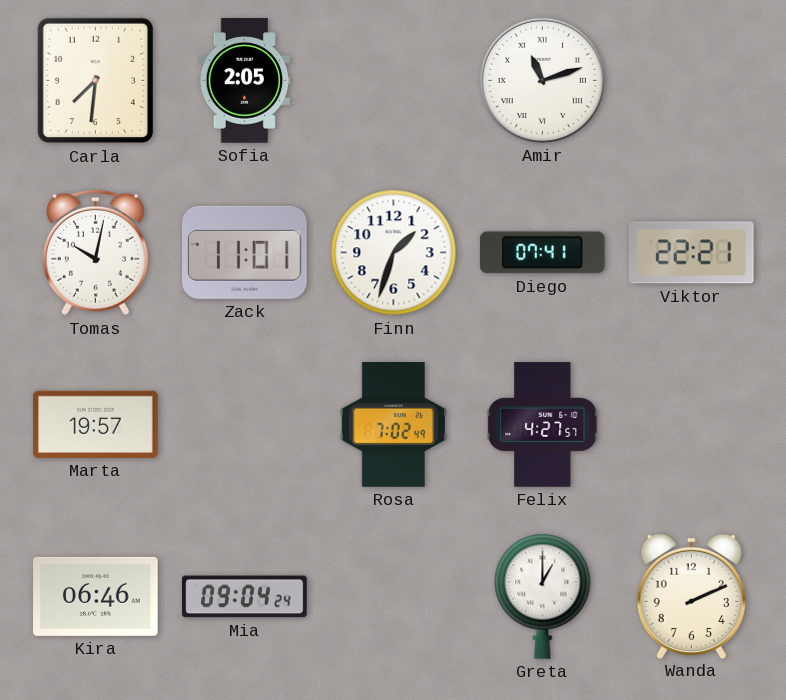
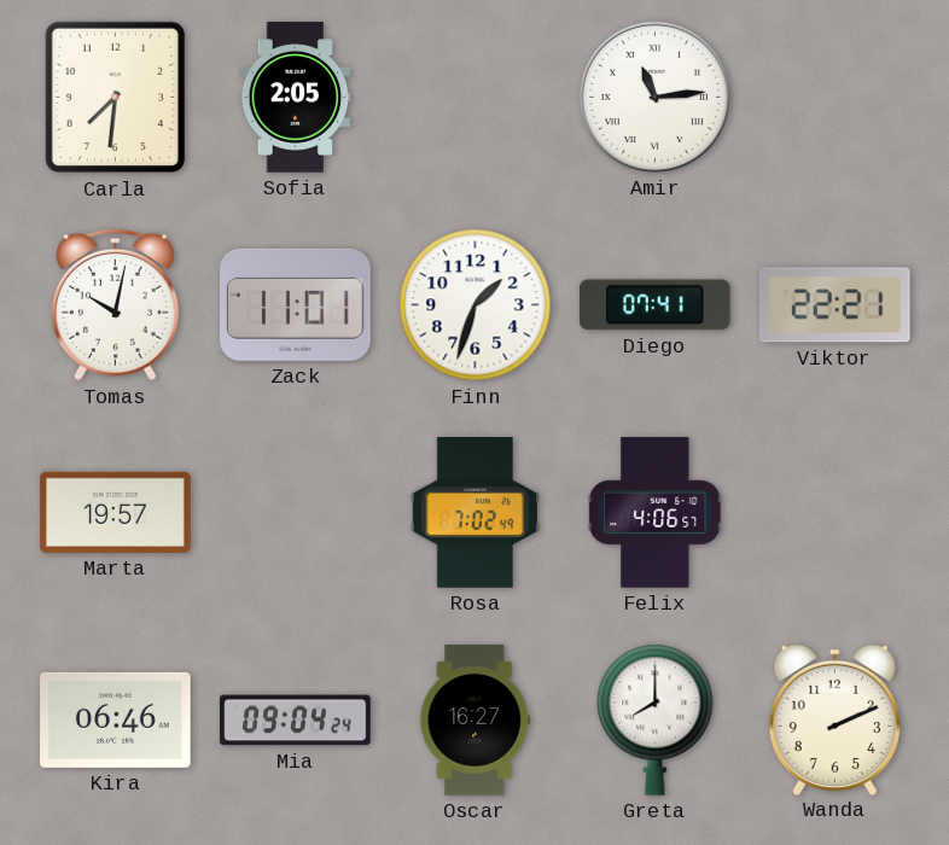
Amir: 11:12 -> 11:14
Felix: 4:27 -> 4:06
Oscar: none -> 16:27
Greta: 1:00 -> 8:00
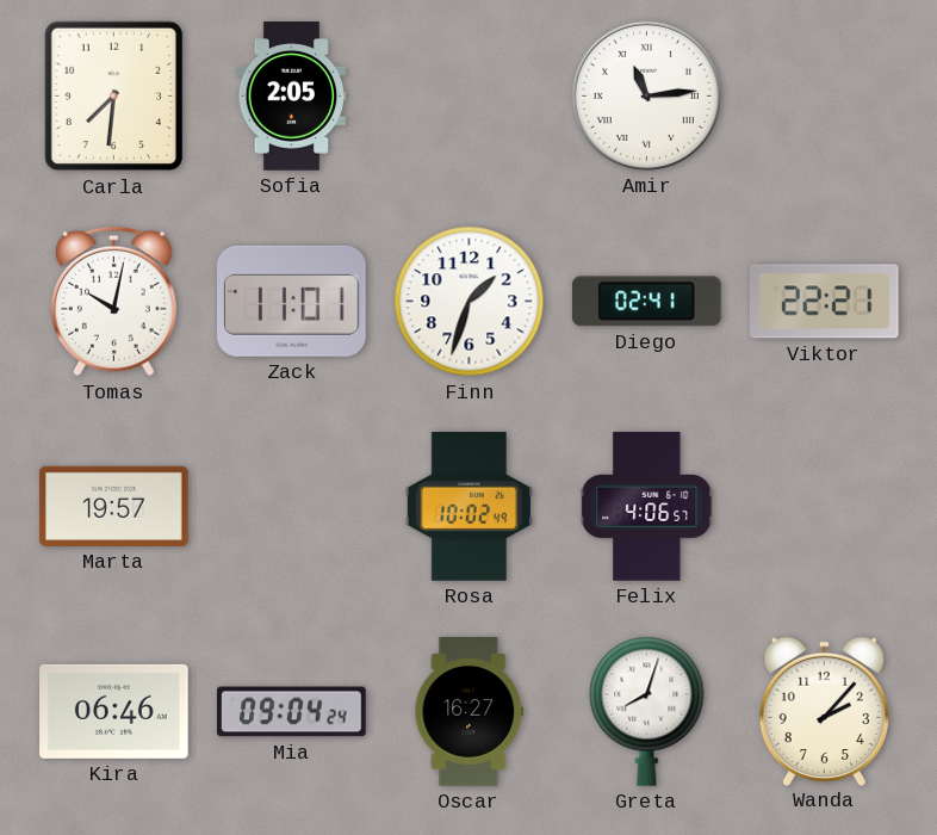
Diego: 07:41 -> 02:41
Rosa: 7:02 -> 10:02
Greta: 8:00 -> 8:03
Wanda: 2:11 -> 2:07
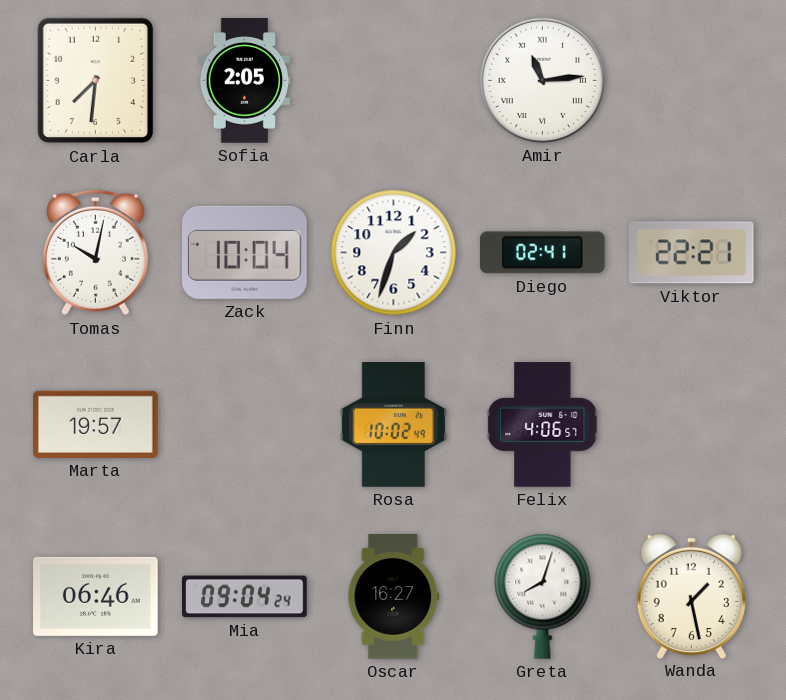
Zack: 11:01 -> 10:04
Wanda: 2:07 -> 1:28
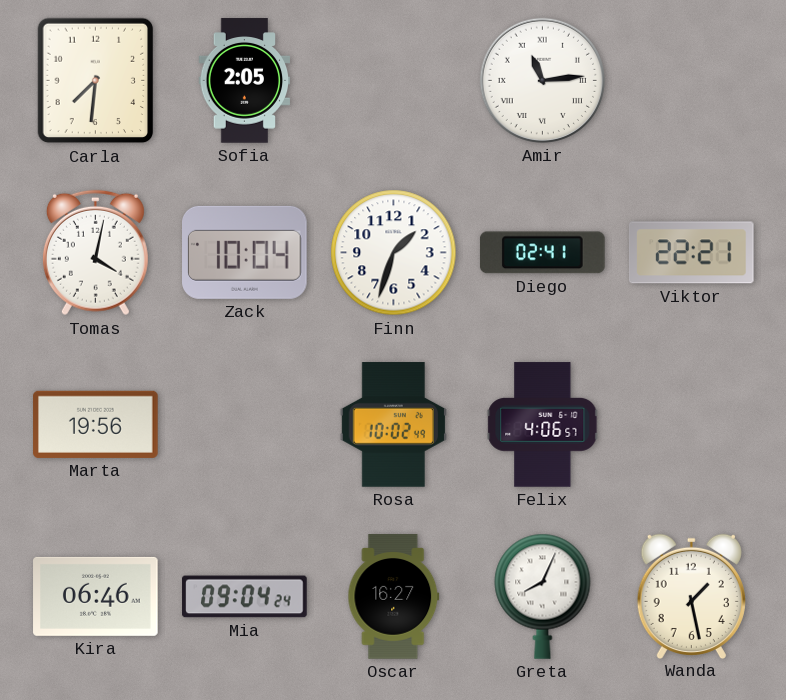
Tomas: 10:02 -> 4:02
Marta: 19:57 -> 19:56
Greta: 8:03 -> 8:04
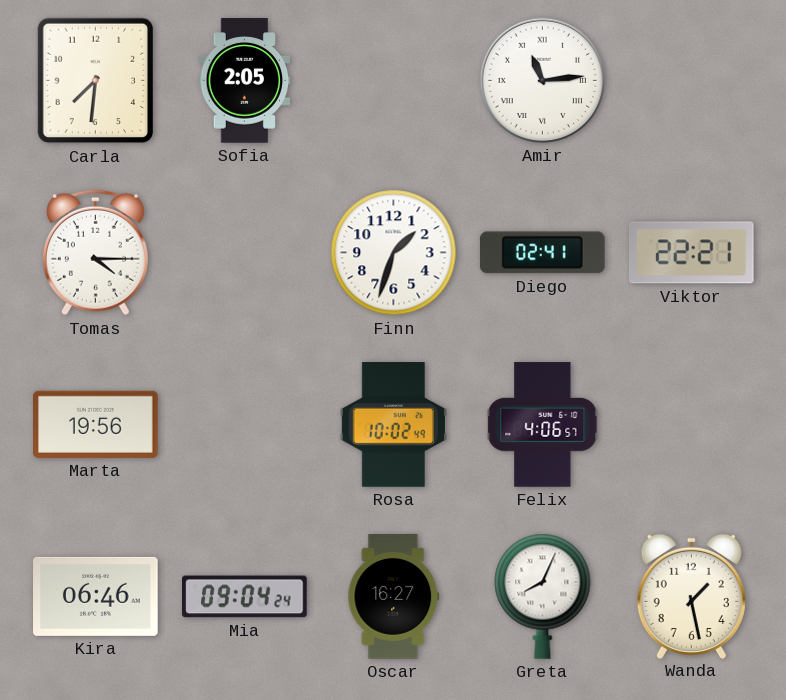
Tomas: 4:02 -> 4:15
Zack: 10:04 -> none
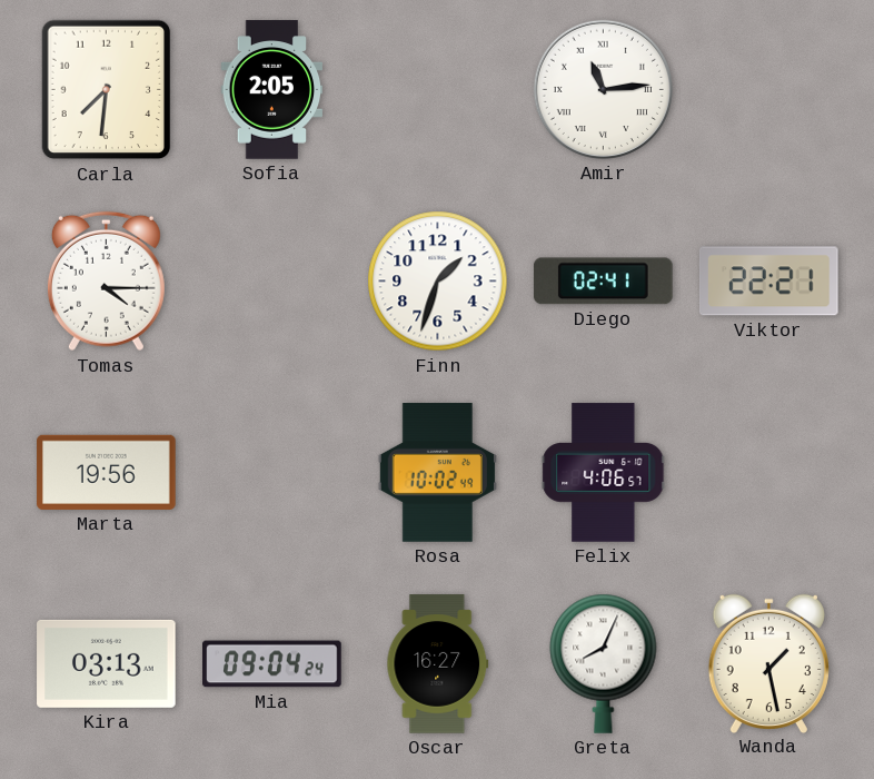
Kira: 06:46 -> 03:13
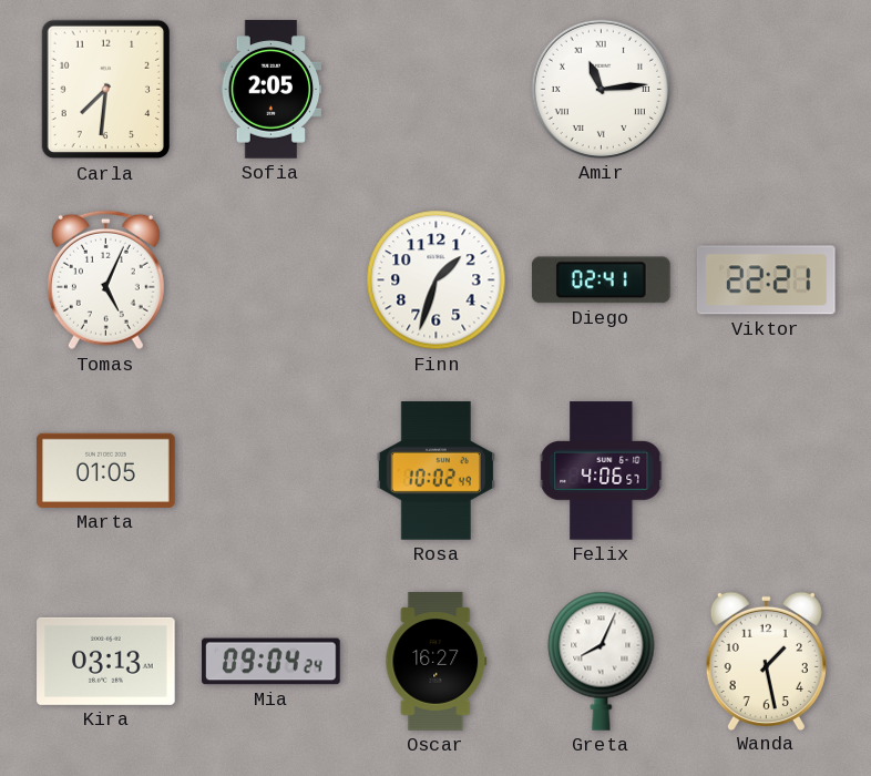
Tomas: 4:15 -> 5:04
Marta: 19:56 -> 01:05
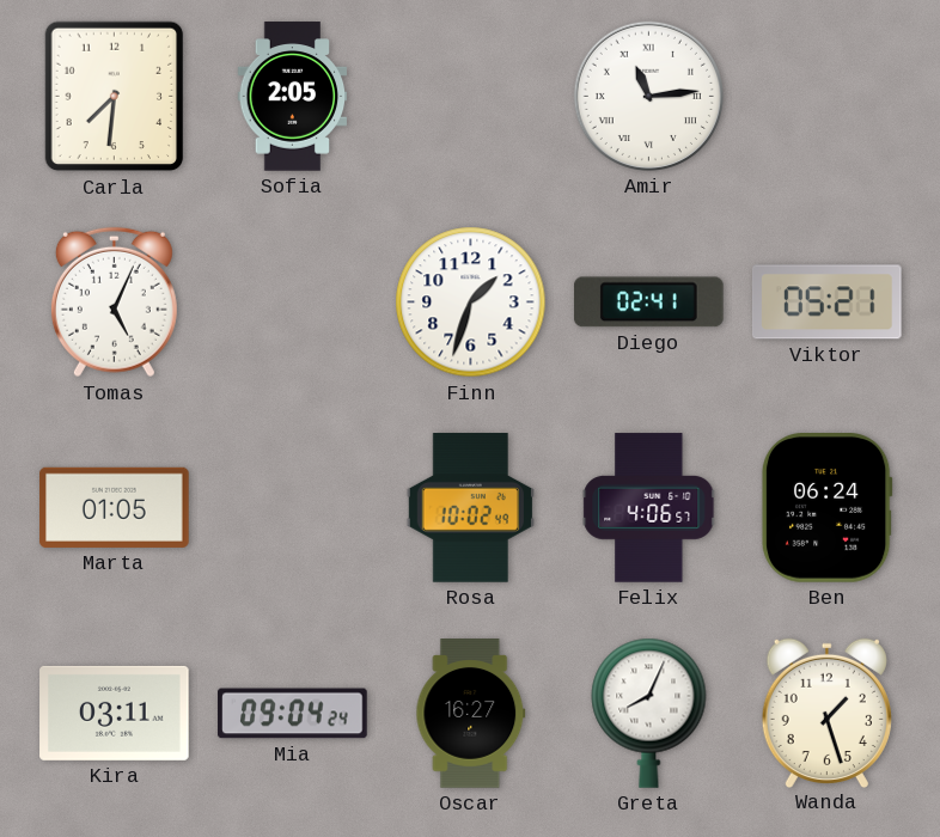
Viktor: 22:21 -> 05:21
Ben: none -> 06:24
Kira: 03:13 -> 03:11
Wanda: 1:28 -> 1:27
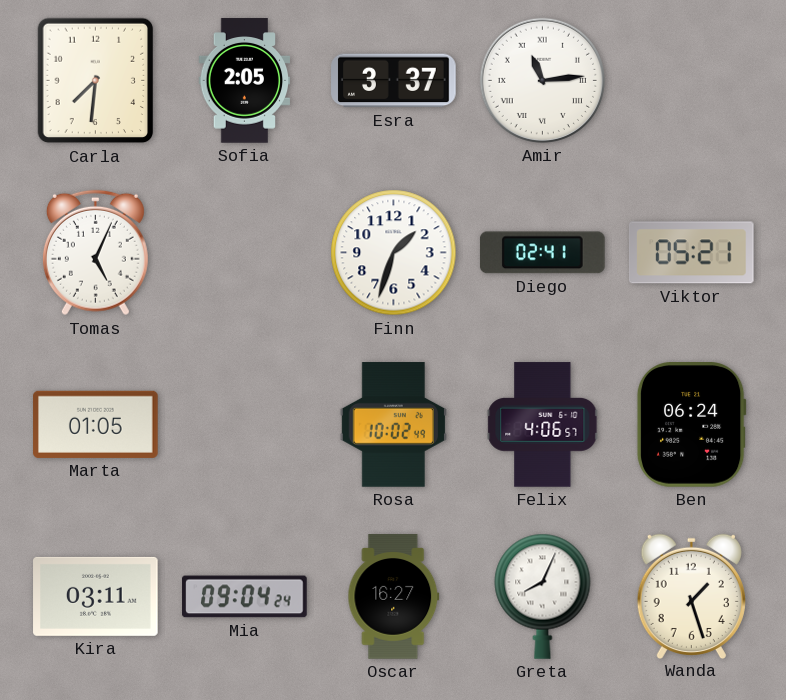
Esra: none -> 3:37
